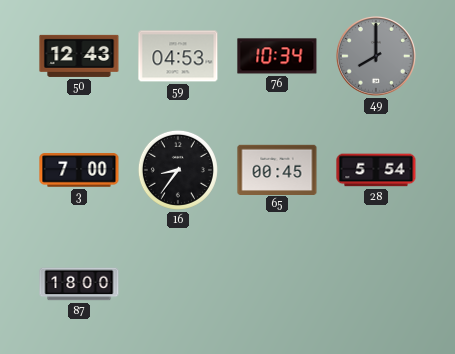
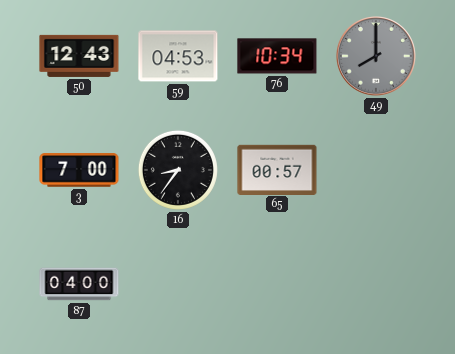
65: 00:45 -> 00:57
28: 5:54 -> none
87: 18:00 -> 04:00
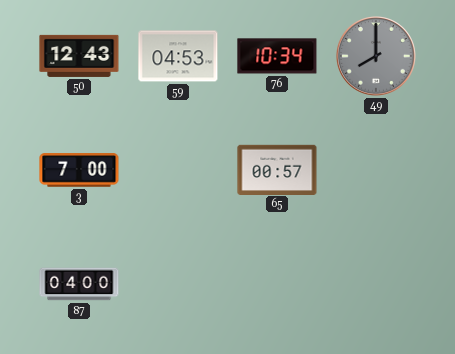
16: 8:36 -> none
